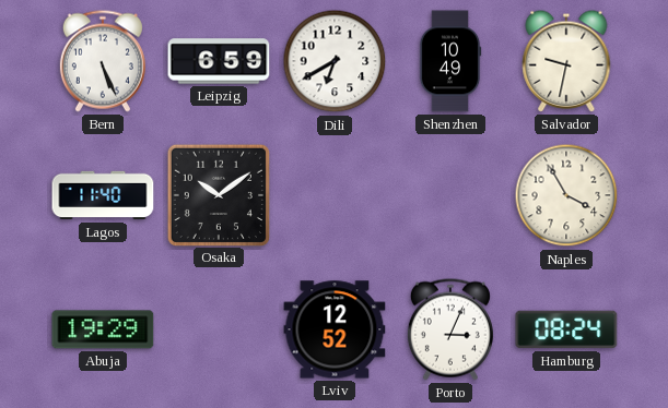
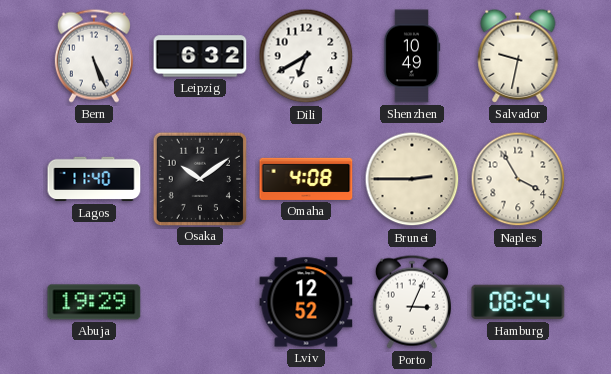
Leipzig: 6:59 -> 6:32
Omaha: none -> 4:08
Brunei: none -> 2:45
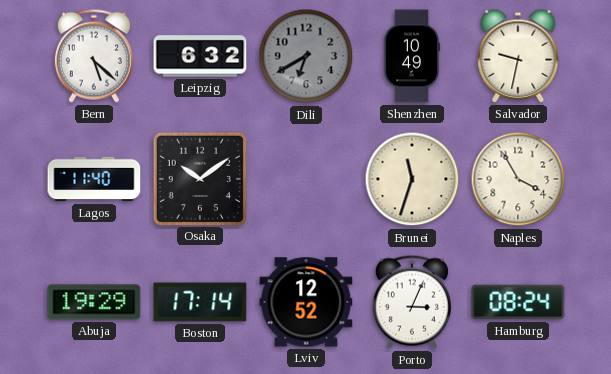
Bern: 5:26 -> 5:22
Dili dial: white -> grey
Omaha: 4:08 -> none
Brunei: 2:45 -> 11:33
Boston: none -> 17:14
